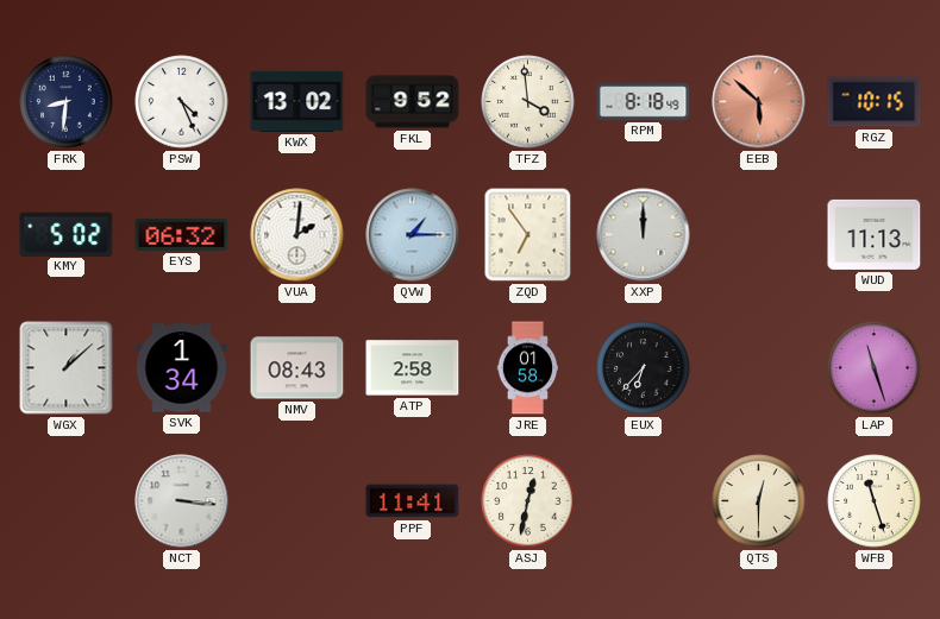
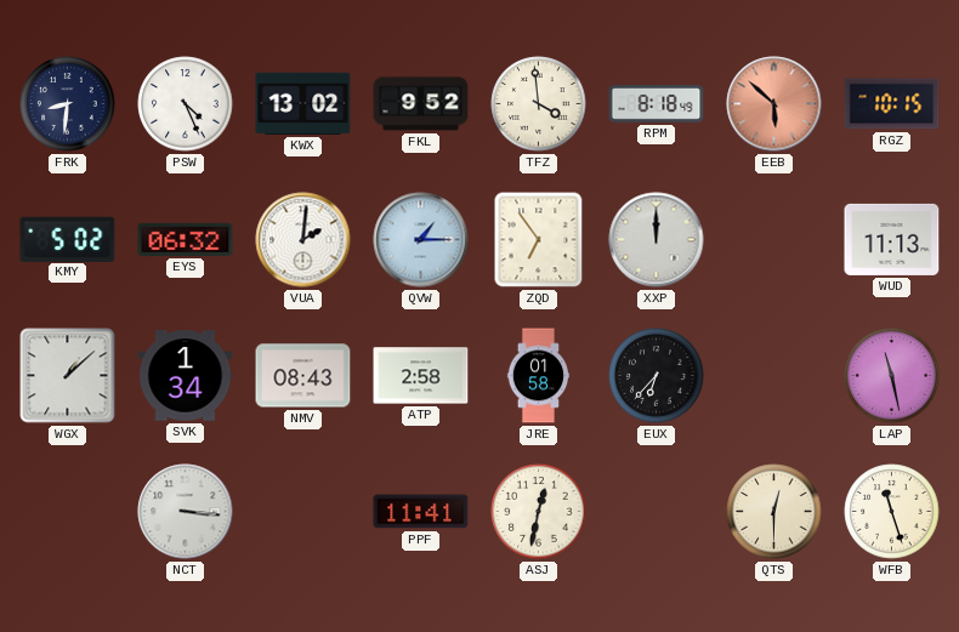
LAP: 11:27 -> 11:28
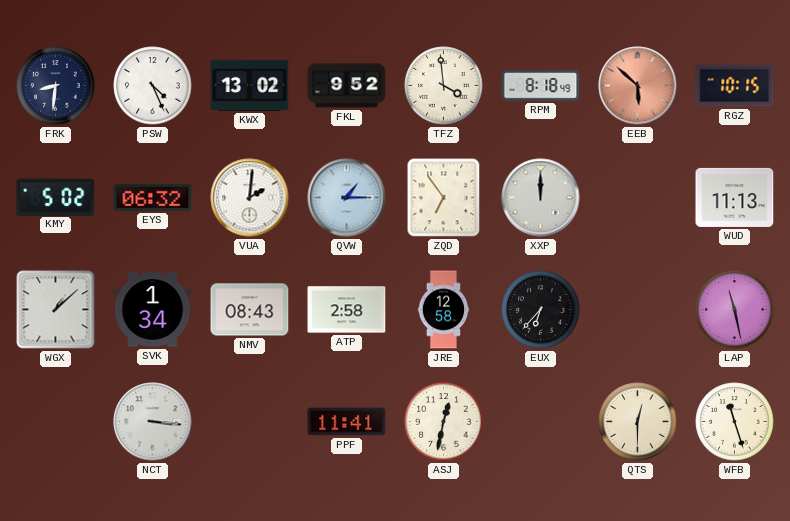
JRE: 01:58 -> 12:58
